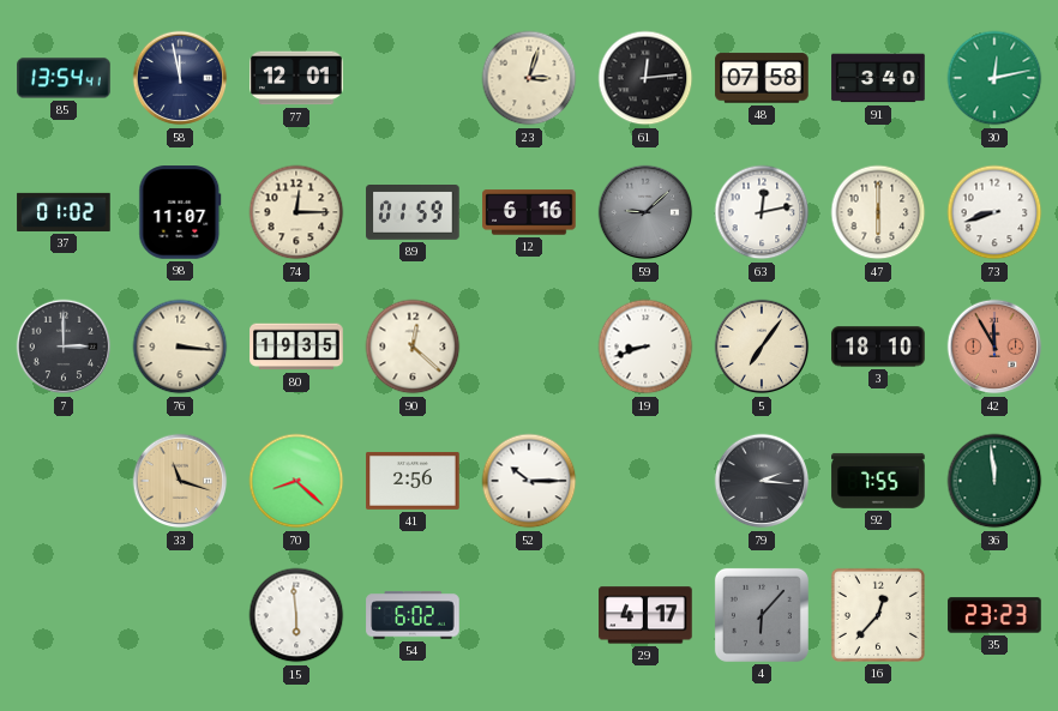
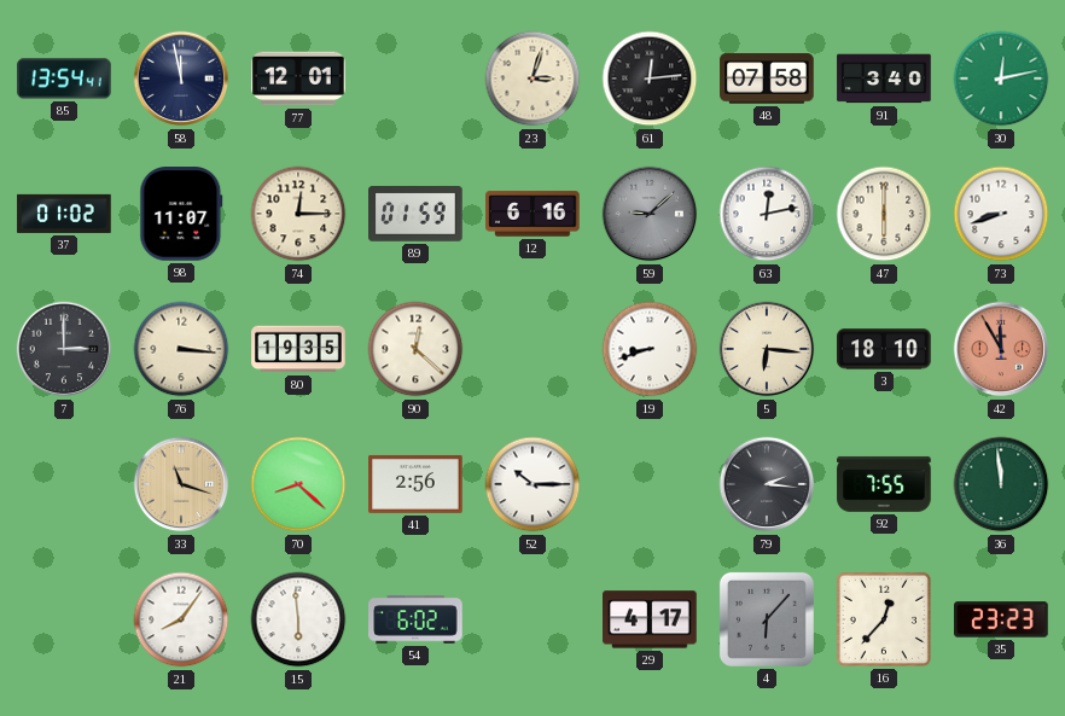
5: 7:06 -> 6:16
21: none -> 8:06
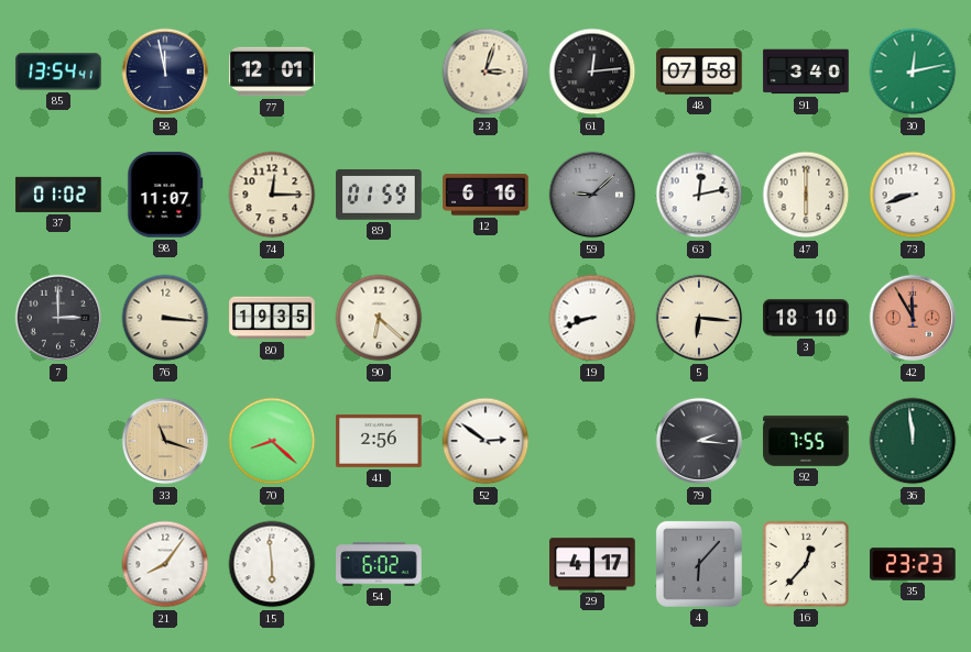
90: 12:22 -> 6:22
52: 10:15 -> 2:51
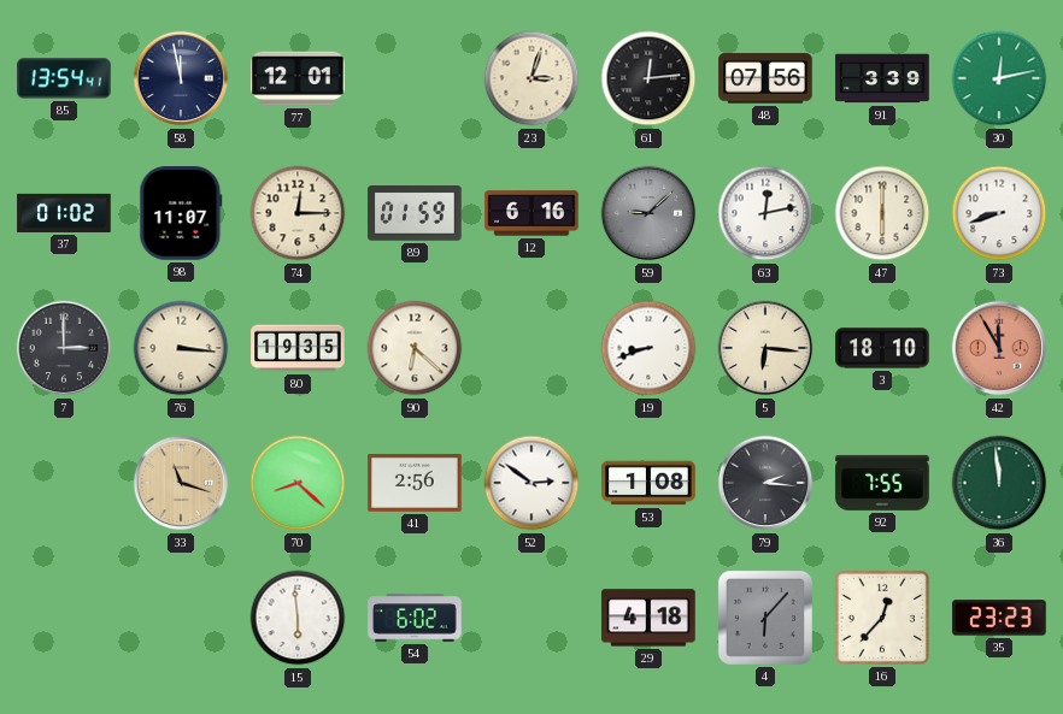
48: 07:58 -> 07:56
91: 3:40 -> 3:39
53: none -> 1:08
21: 8:06 -> none
29: 4:17 -> 4:18
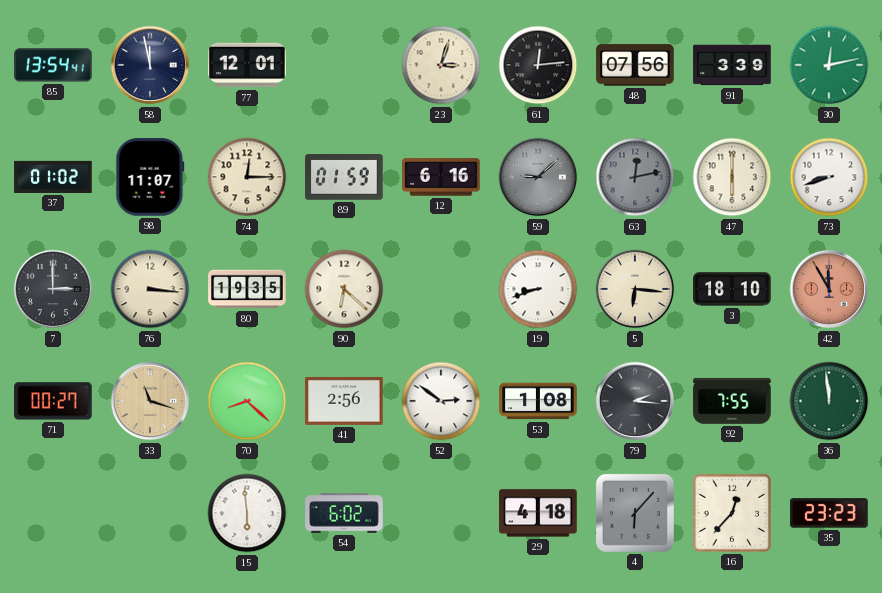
63 dial: white -> grey
71: none -> 00:27
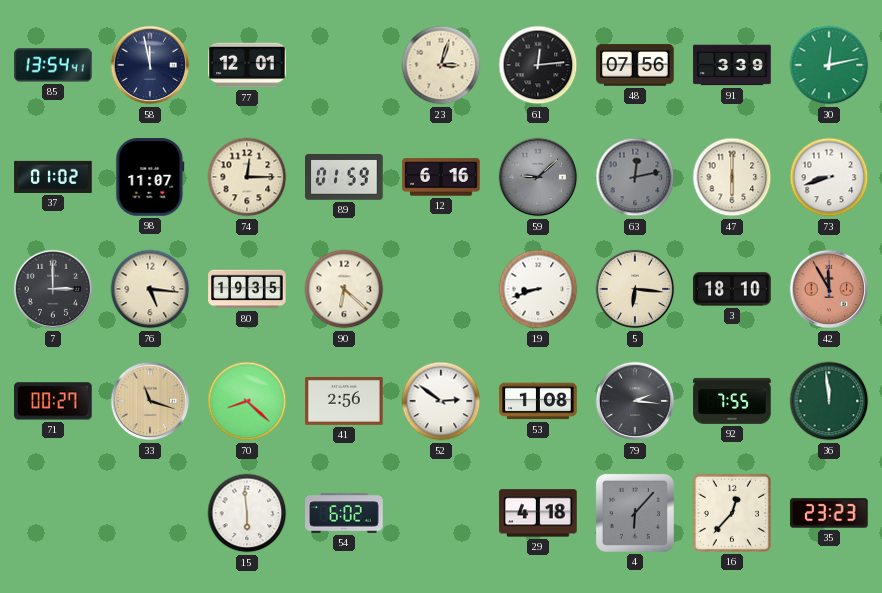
76: 3:16 -> 5:16
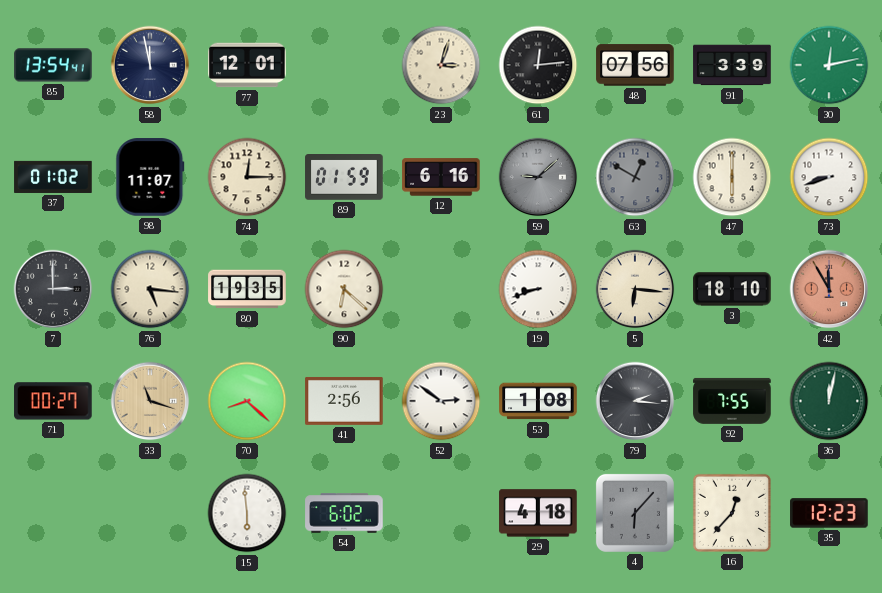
63: 12:13 -> 12:50
36: 11:59 -> 12:02
35: 23:23 -> 12:23
